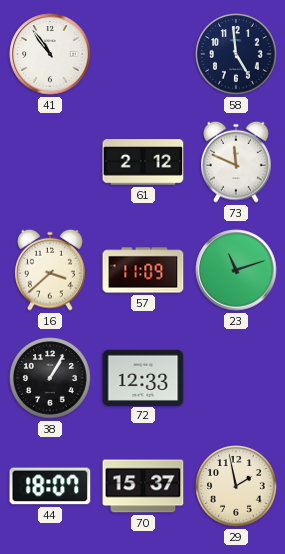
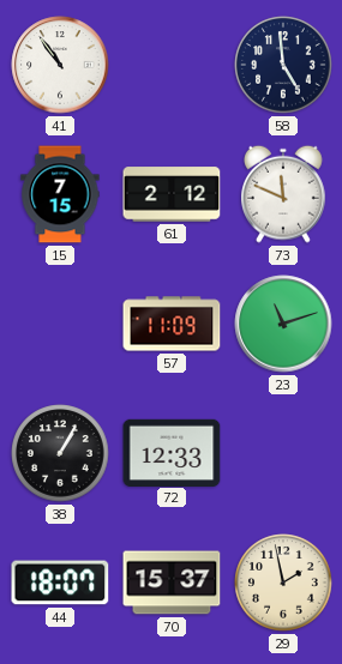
15: none -> 7:15
16: 3:38 -> none
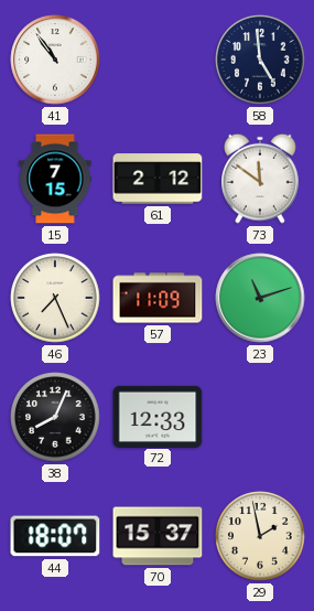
73: 11:49 -> 11:51
46: none -> 7:26
38: 1:05 -> 8:04
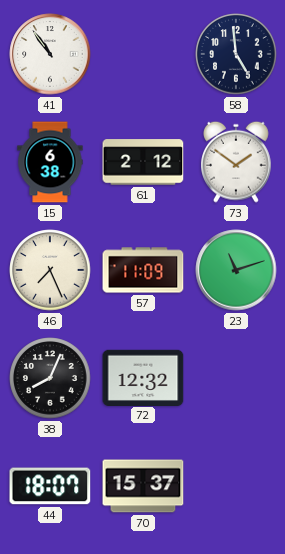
15: 7:15 -> 6:38
73: 11:51 -> 1:51
72: 12:33 -> 12:32
29: 1:58 -> none
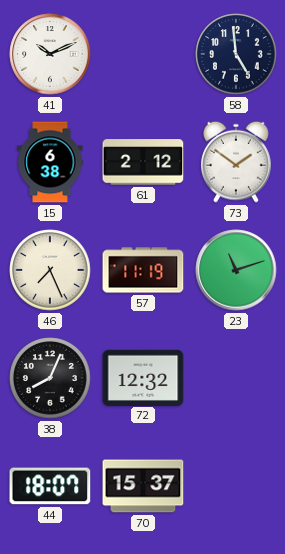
41: 10:54 -> 10:11
57: 11:09 -> 11:19
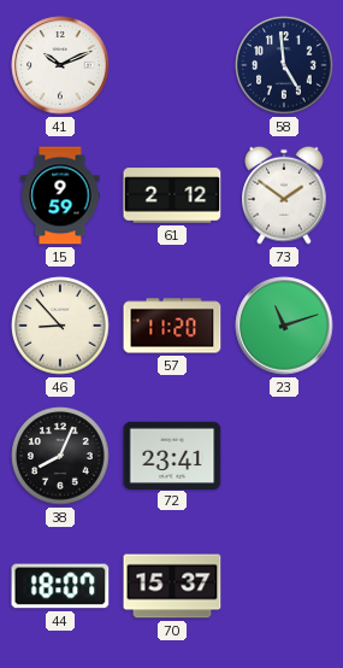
15: 6:38 -> 9:59
46: 7:26 -> 8:53
57: 11:19 -> 11:20
72: 12:32 -> 23:41
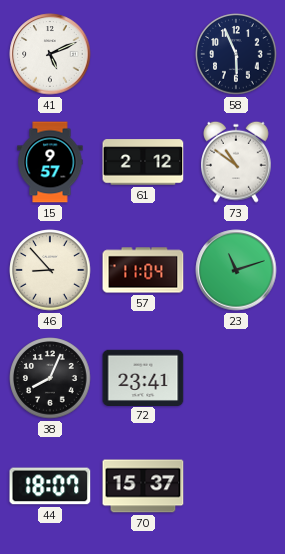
41: 10:11 -> 5:11
58: 4:59 -> 5:56
15: 9:59 -> 9:57
73: 1:51 -> 10:51
57: 11:20 -> 11:04
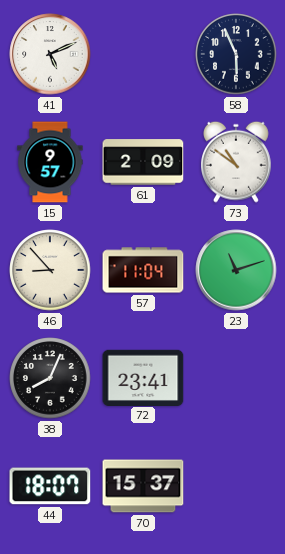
61: 2:12 -> 2:09
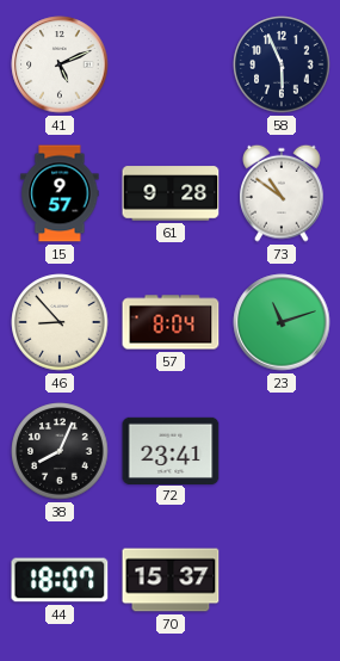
61: 2:09 -> 9:28
57: 11:04 -> 8:04
